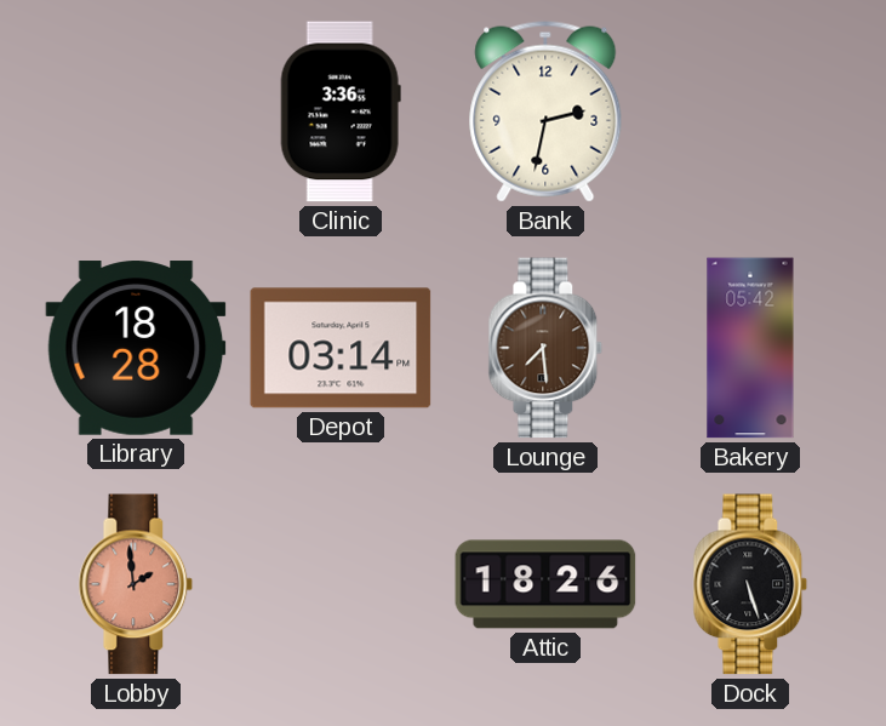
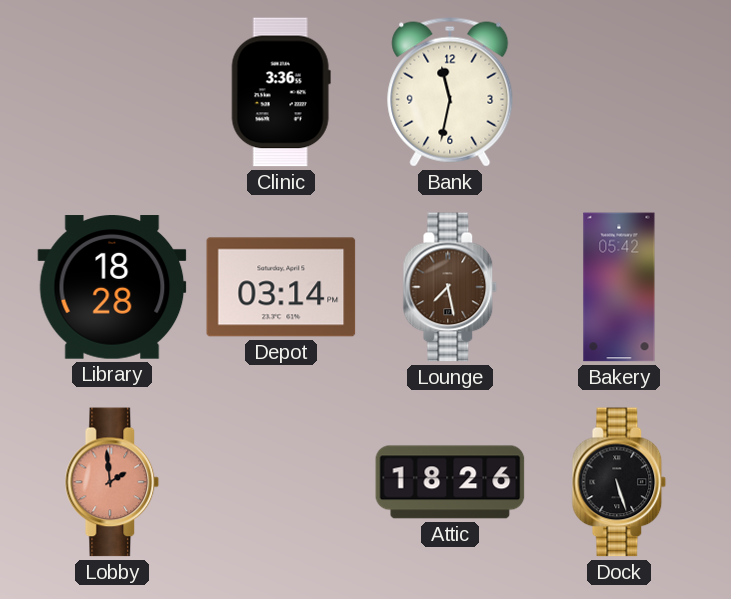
Bank: 2:32 -> 11:32
Lounge: 7:29 -> 7:28
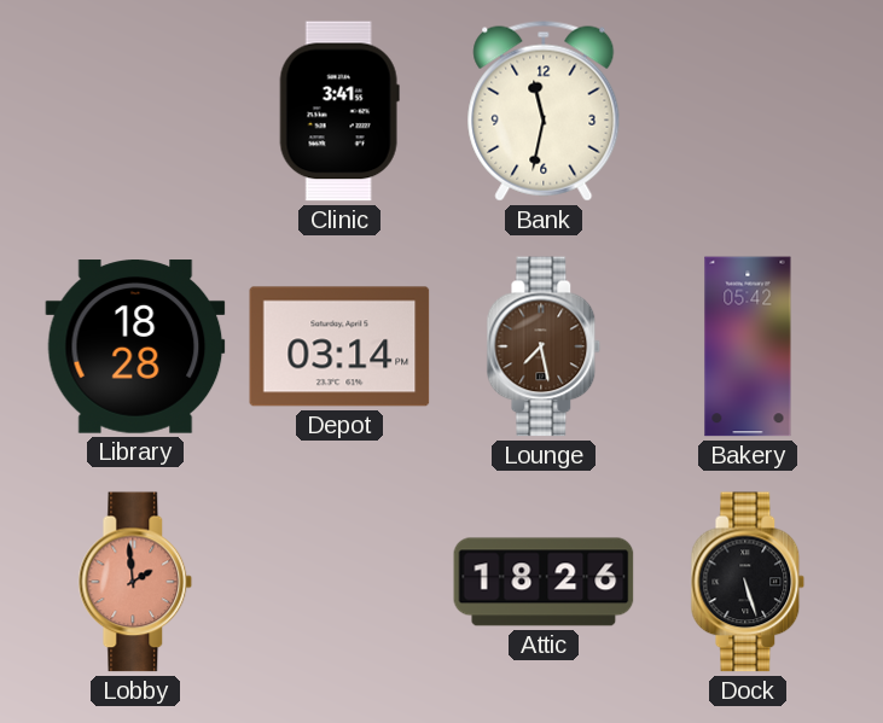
Clinic: 3:36 -> 3:41
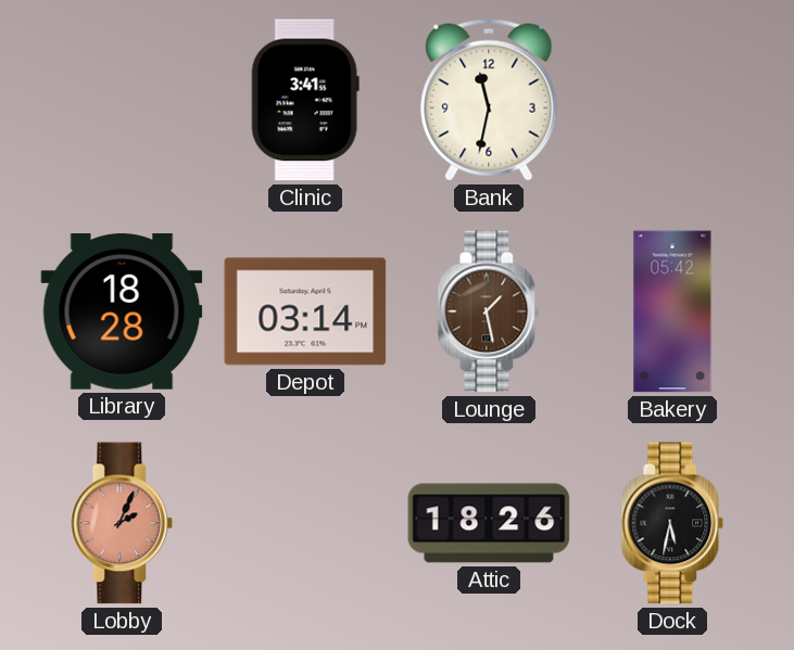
Lounge: 7:28 -> 1:28
Lobby: 1:59 -> 2:04
Dock: 5:27 -> 5:32
